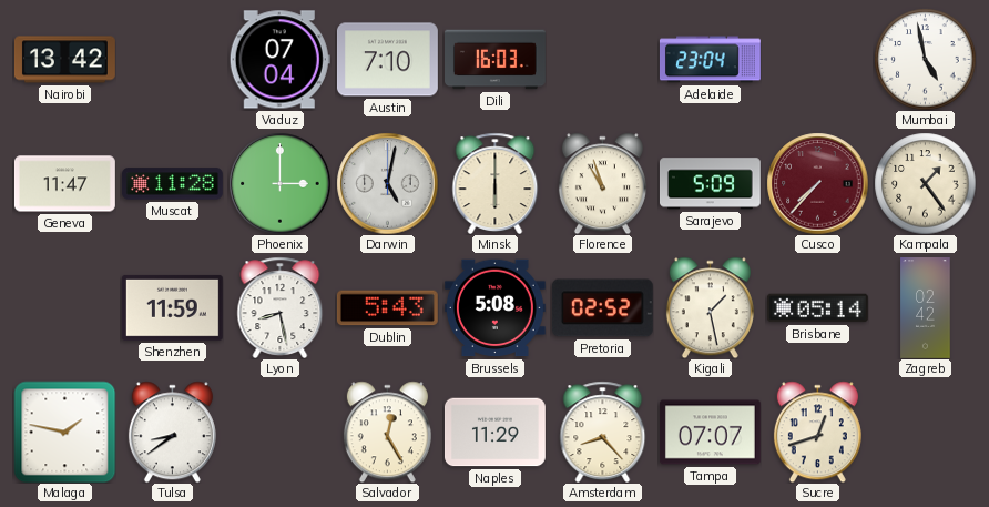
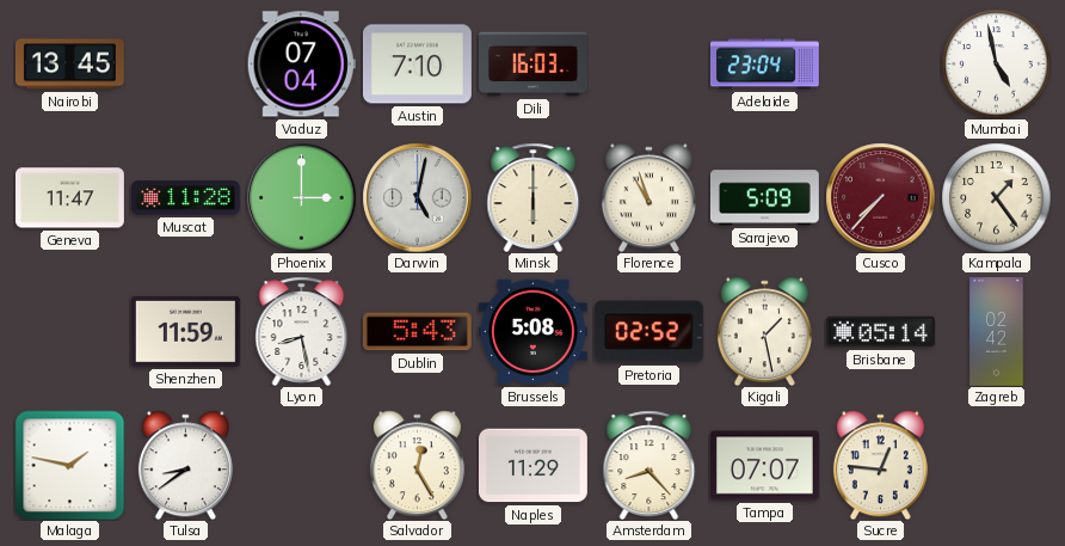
Nairobi: 13:42 -> 13:45
Sucre: 12:42 -> 12:46
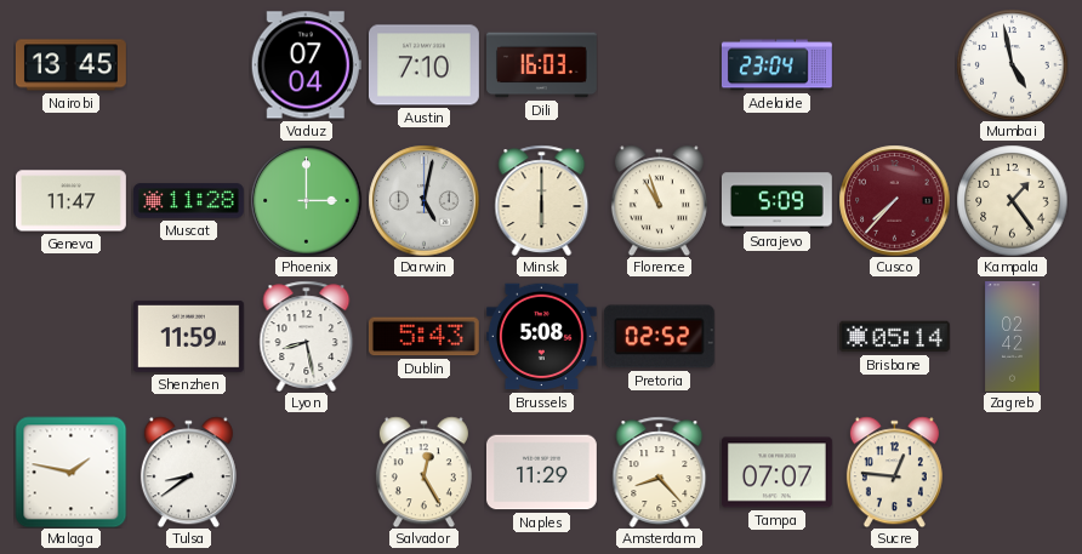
Kigali: 1:28 -> none
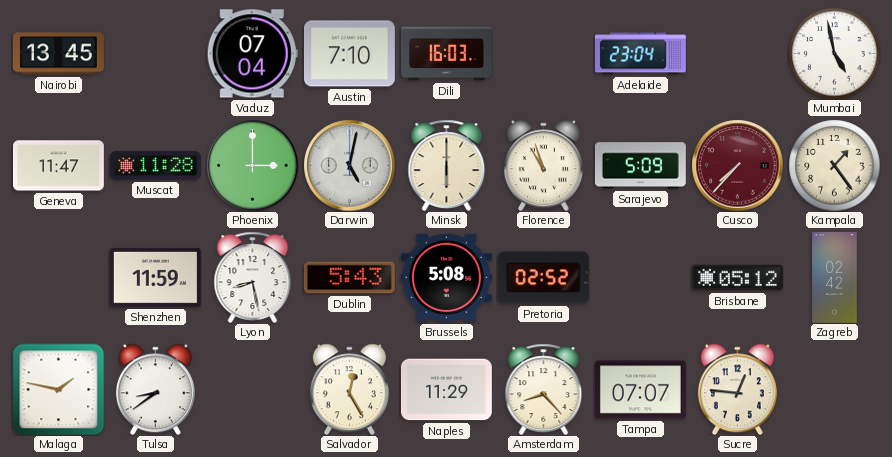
Brisbane: 05:14 -> 05:12
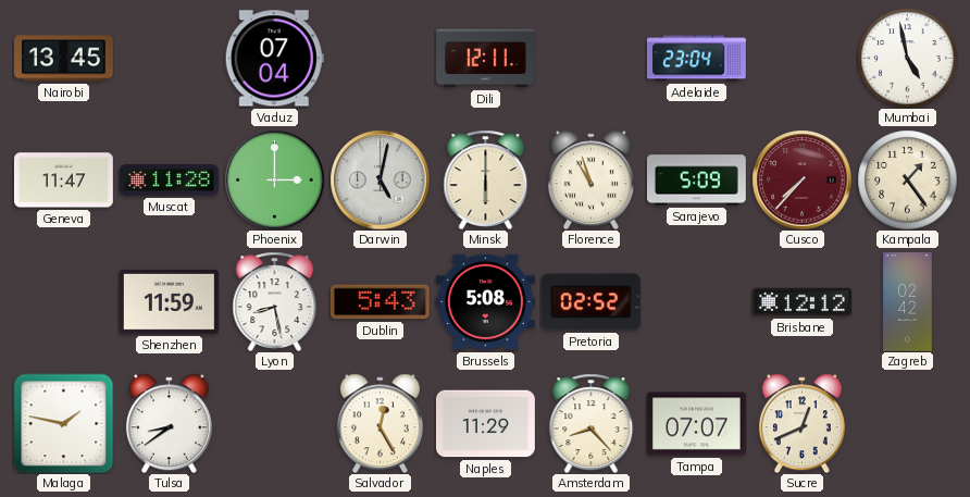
Austin: 7:10 -> none
Dili: 16:03 -> 12:11
Brisbane: 05:12 -> 12:12
Sucre: 12:46 -> 12:41
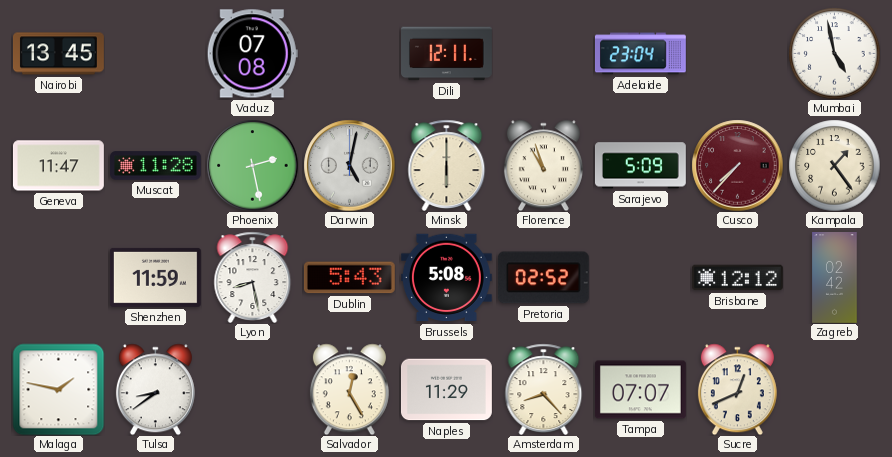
Vaduz: 07:04 -> 07:08
Phoenix: 3:00 -> 2:28
